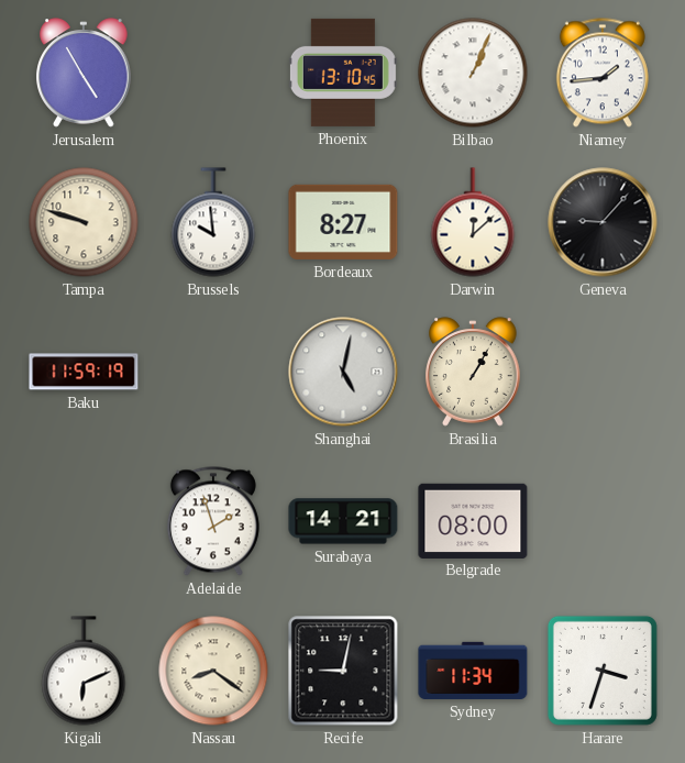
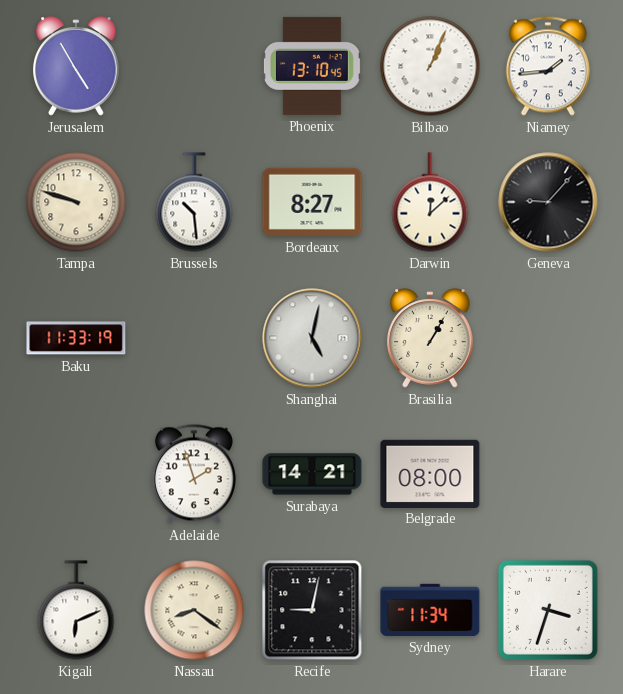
Brussels: 9:59 -> 10:29
Baku: 11:59 -> 11:33
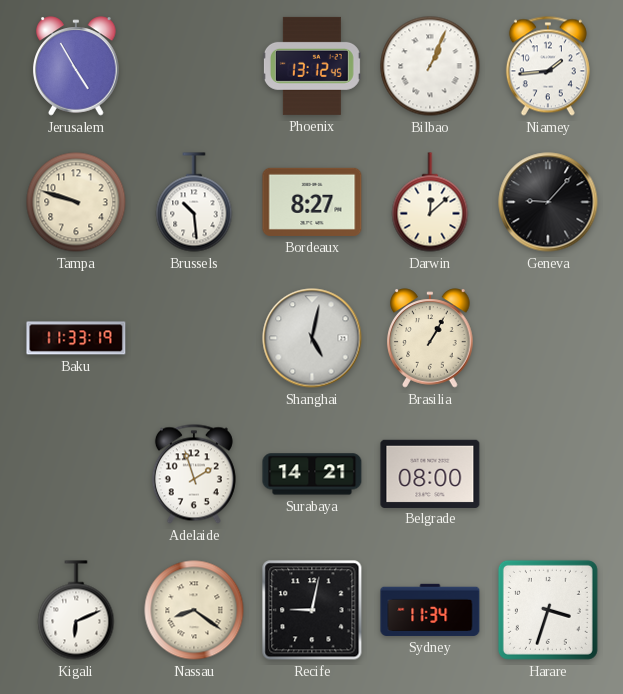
Phoenix: 13:10 -> 13:12
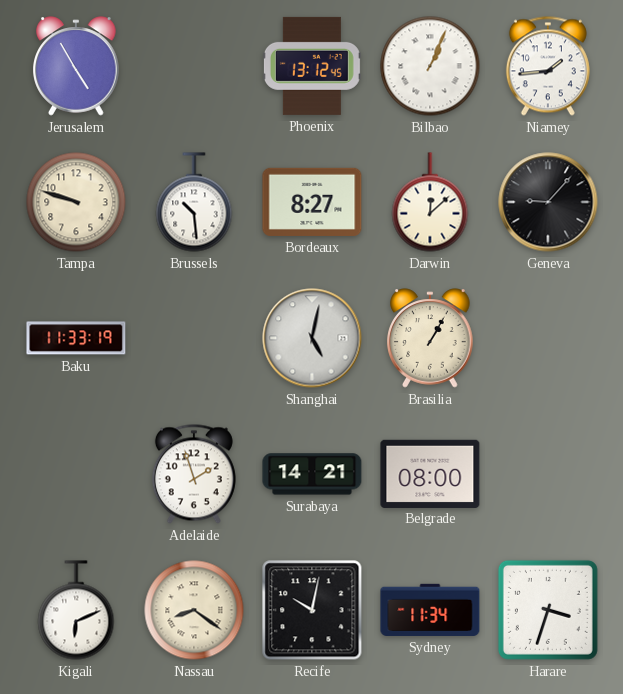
Recife: 9:02 -> 10:02
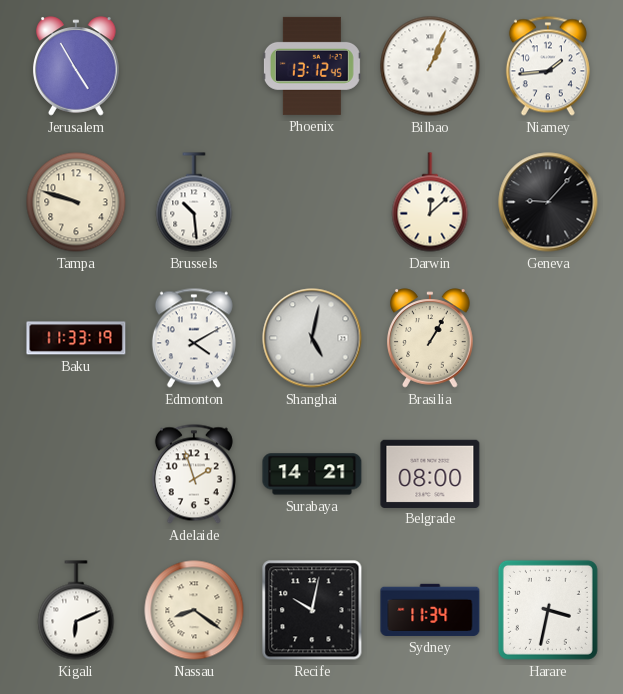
Bordeaux: 8:27 -> none
Edmonton: none -> 4:10
Harare: 3:33 -> 3:32
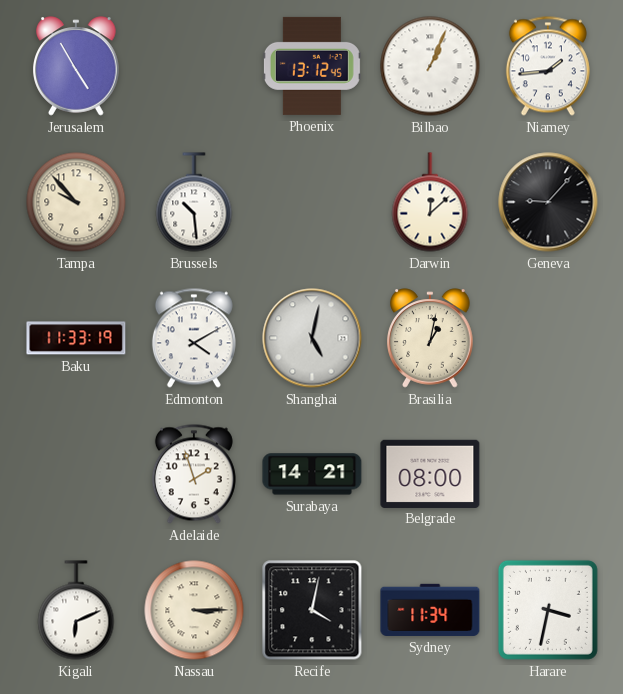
Tampa: 9:48 -> 9:53
Brasilia: 1:05 -> 1:02
Nassau: 8:21 -> 3:15
Recife: 10:02 -> 4:02
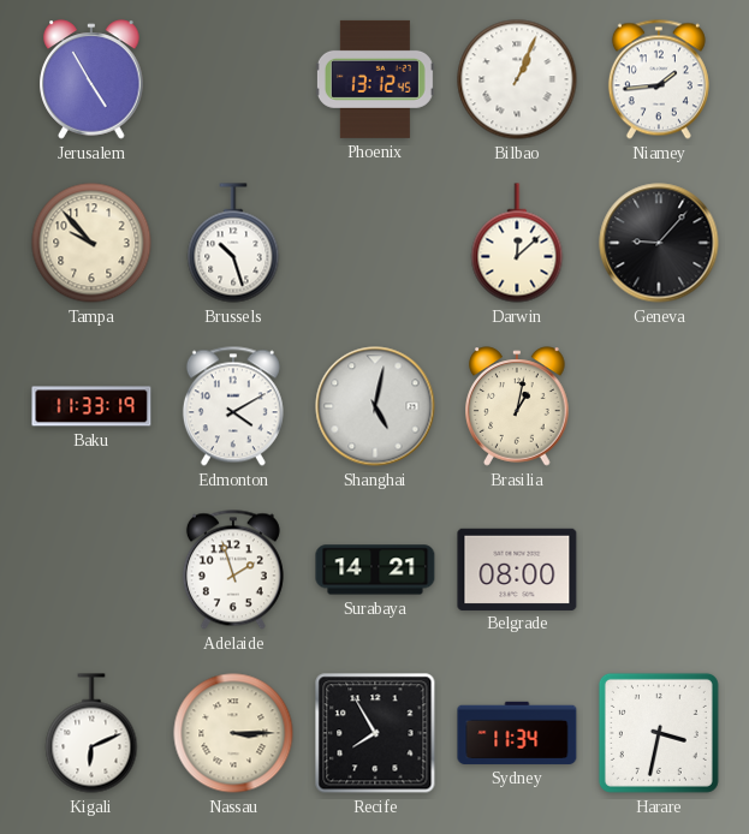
Brussels: 10:29 -> 10:27
Recife: 4:02 -> 7:55
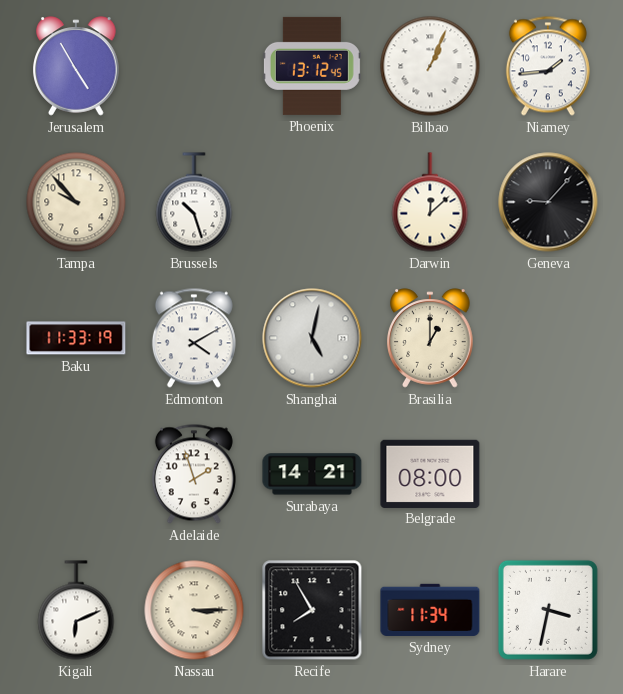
Brasilia: 1:02 -> 1:00
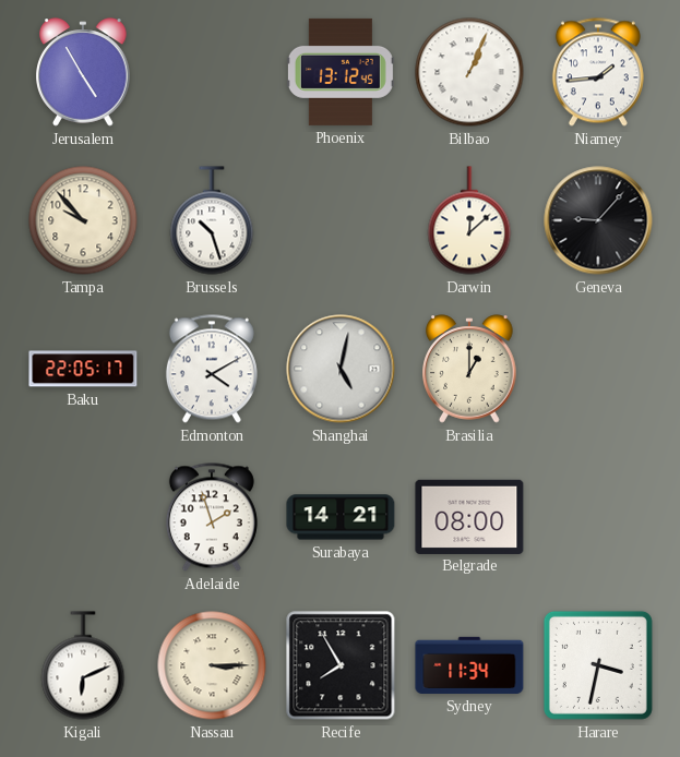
Baku: 11:33 -> 22:05
